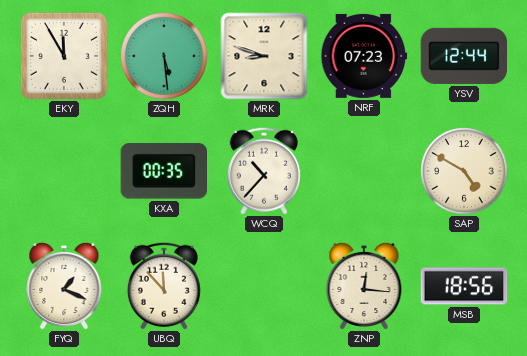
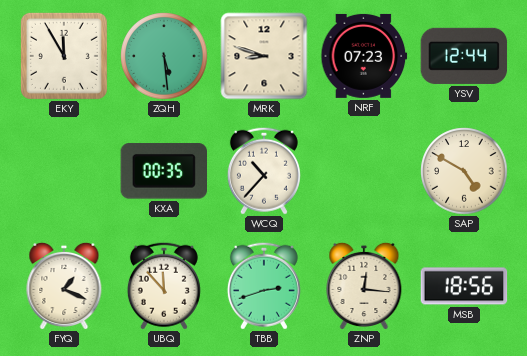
TBB: none -> 2:42
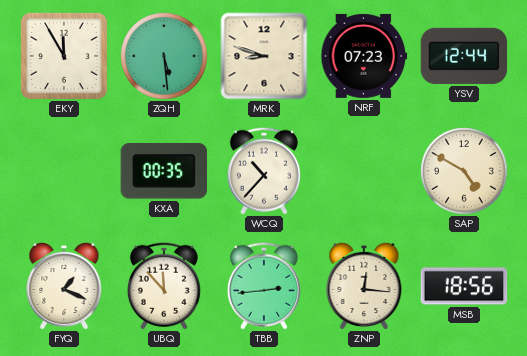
TBB: 2:42 -> 2:44
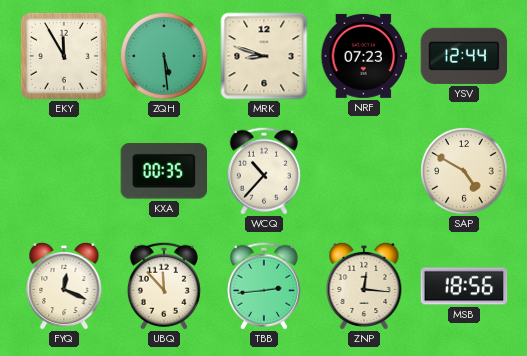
FYQ: 1:19 -> 12:19
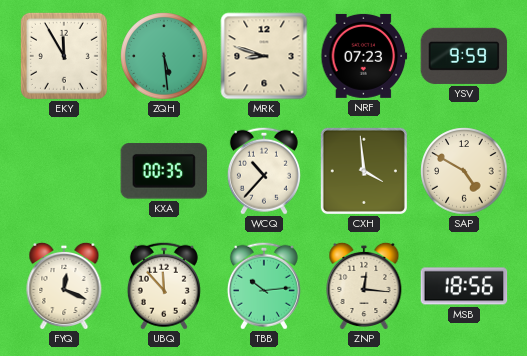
YSV: 12:44 -> 9:59
CXH: none -> 3:59
TBB: 2:44 -> 10:14
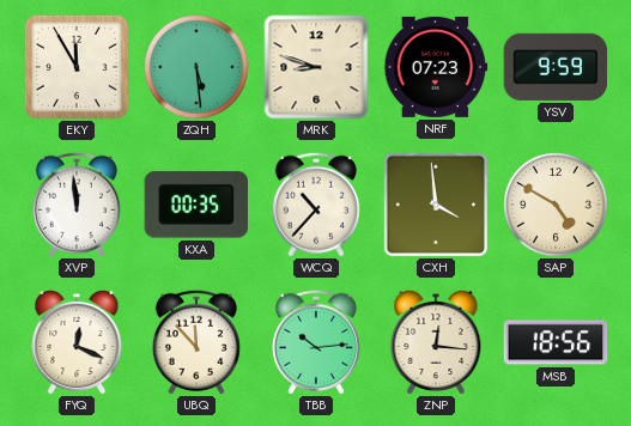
XVP: none -> 11:59
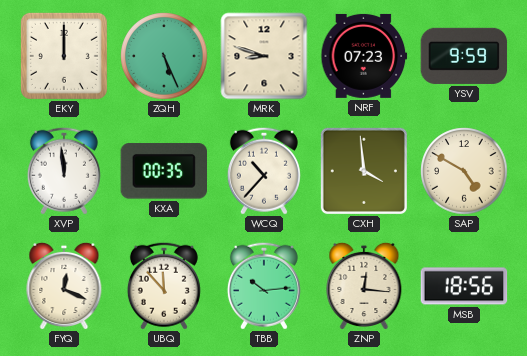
EKY: 11:55 -> 12:00
ZQH: 5:29 -> 5:26
